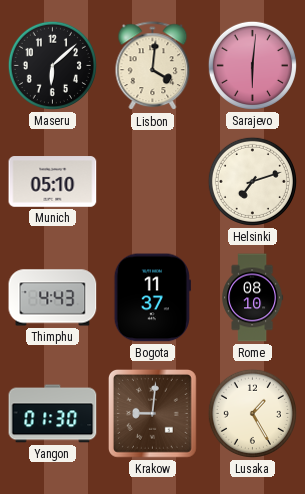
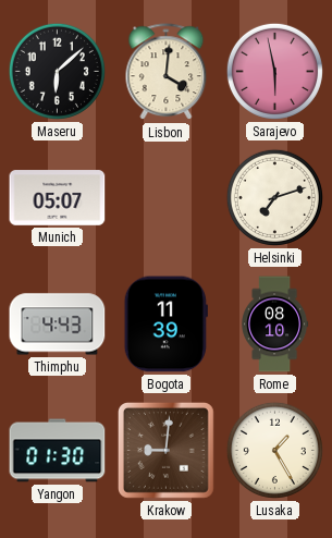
Sarajevo: 6:01 -> 5:58
Munich: 05:10 -> 05:07
Bogota: 11:37 -> 11:39
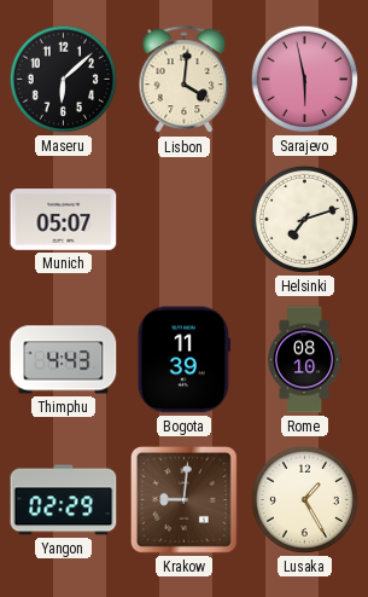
Yangon: 01:30 -> 02:29
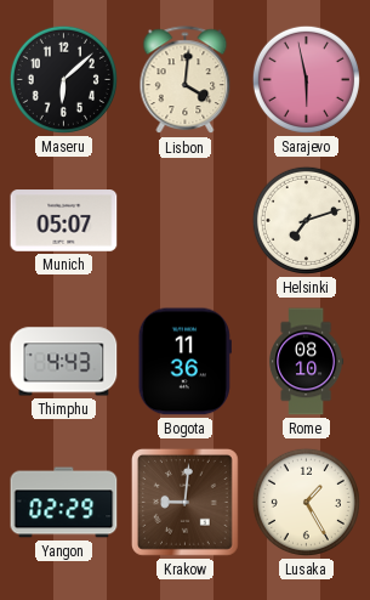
Bogota: 11:39 -> 11:36
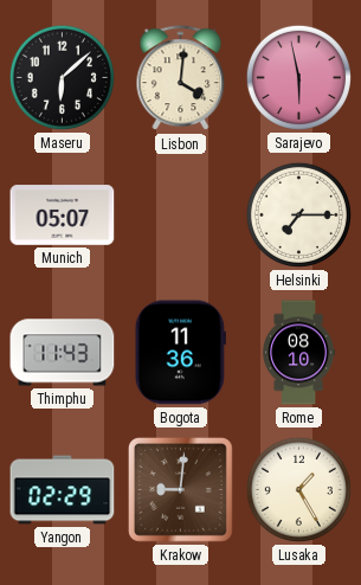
Helsinki: 7:12 -> 7:15
Thimphu: 4:43 -> 11:43
